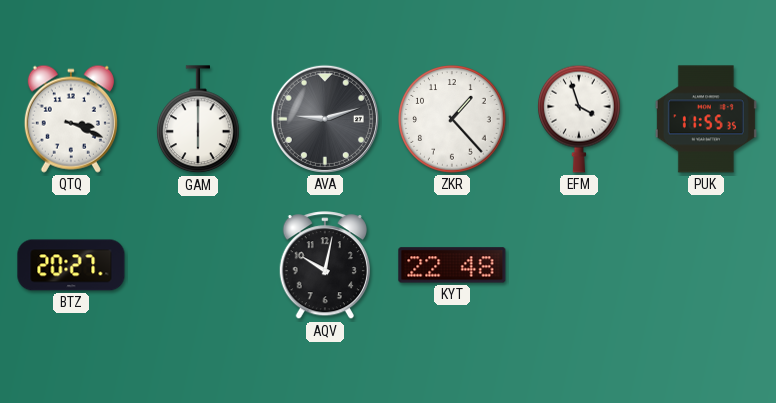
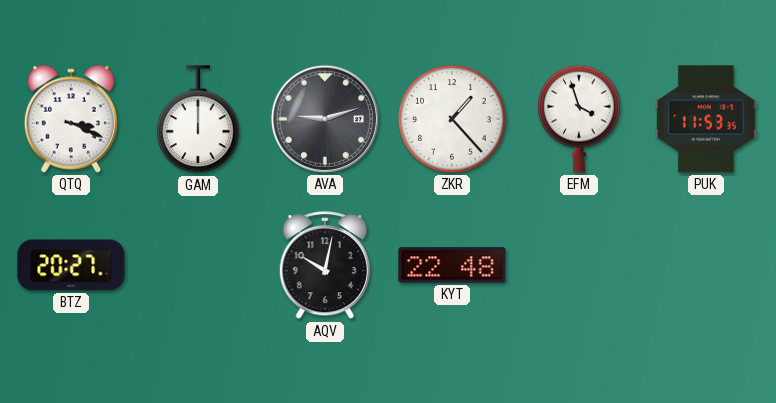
GAM: 6:00 -> 12:00
PUK: 11:55 -> 11:53
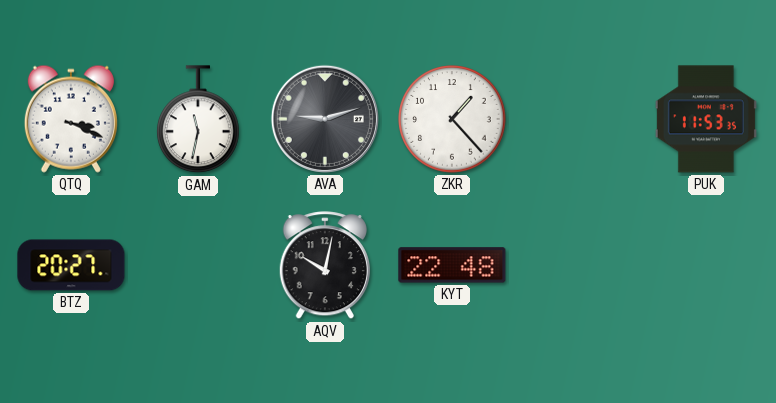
GAM: 12:00 -> 11:32
EFM: 3:57 -> none
